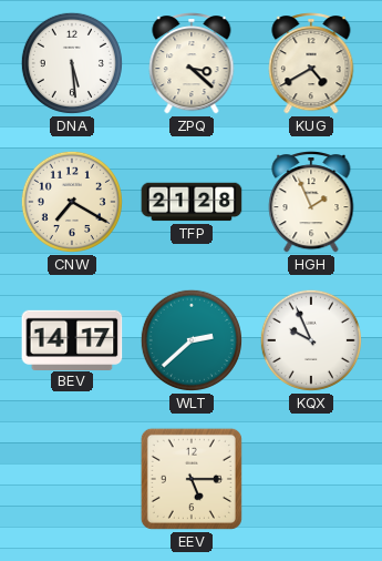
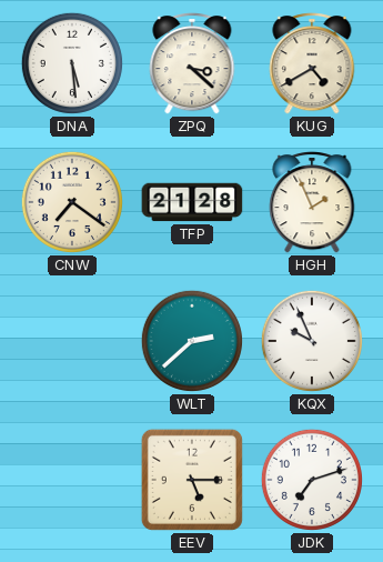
CNW: 7:20 -> 7:21
BEV: 14:17 -> none
JDK: none -> 7:12
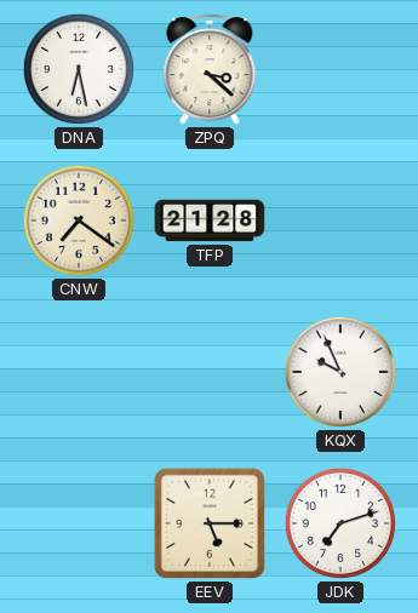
DNA: 5:29 -> 6:28
KUG: 4:40 -> none
HGH: 1:56 -> none
WLT: 2:38 -> none
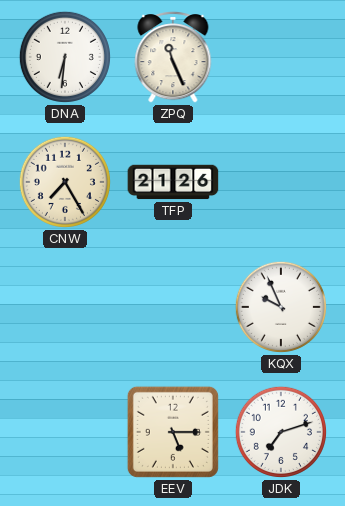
DNA: 6:28 -> 6:31
ZPQ: 3:22 -> 11:26
CNW: 7:21 -> 7:25
TFP: 21:28 -> 21:26
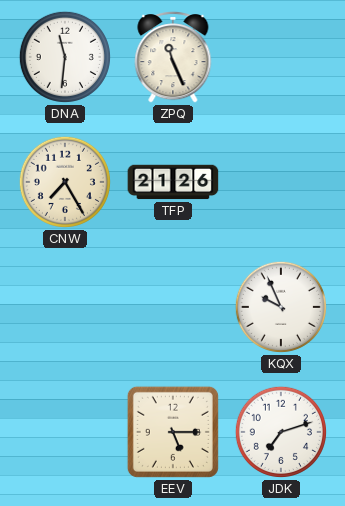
DNA: 6:31 -> 11:31
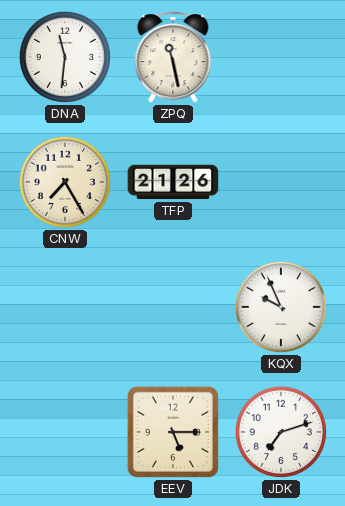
ZPQ: 11:26 -> 11:28
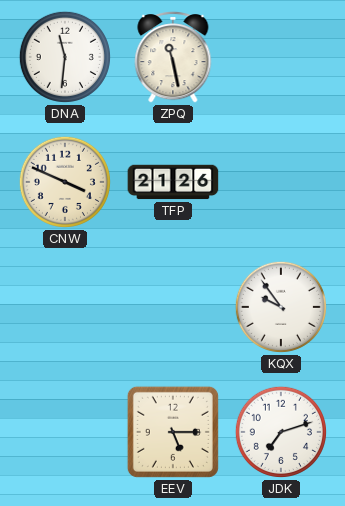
CNW: 7:25 -> 3:49
KQX: 9:56 -> 9:54
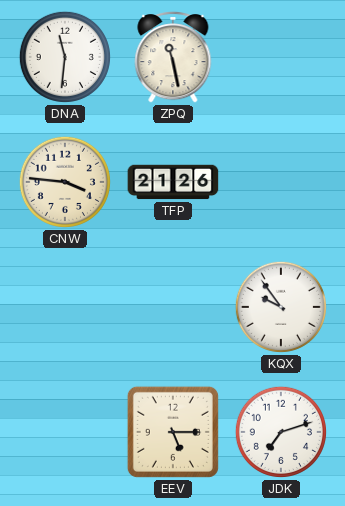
CNW: 3:49 -> 3:46
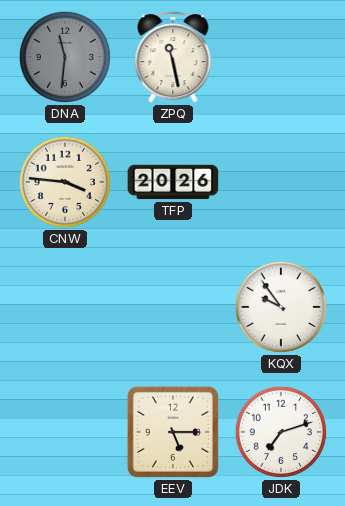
DNA dial: white -> grey
TFP: 21:26 -> 20:26
